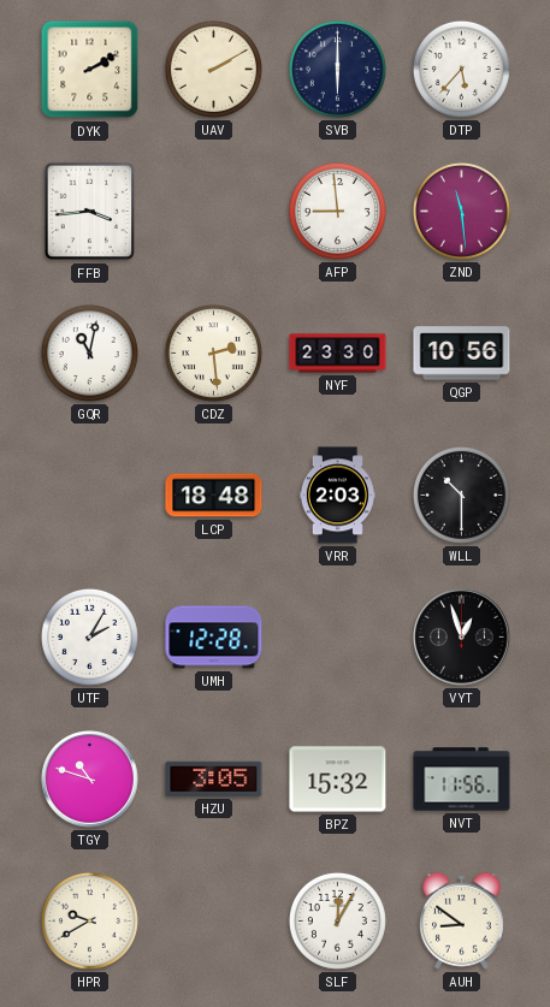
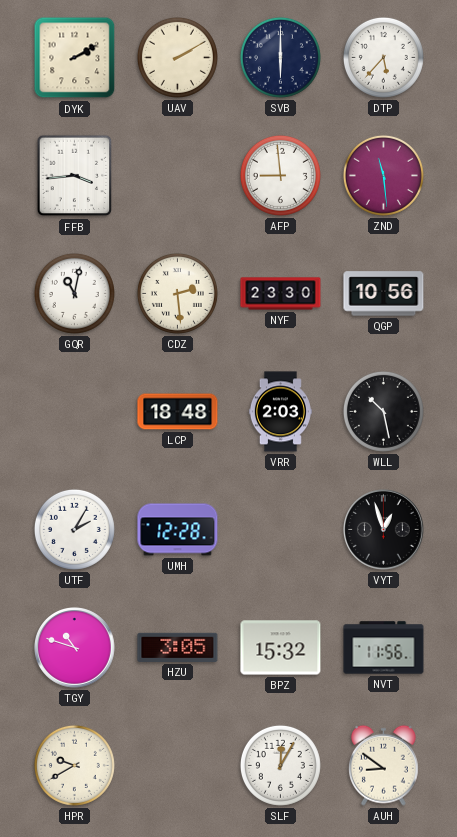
WLL: 10:30 -> 10:28
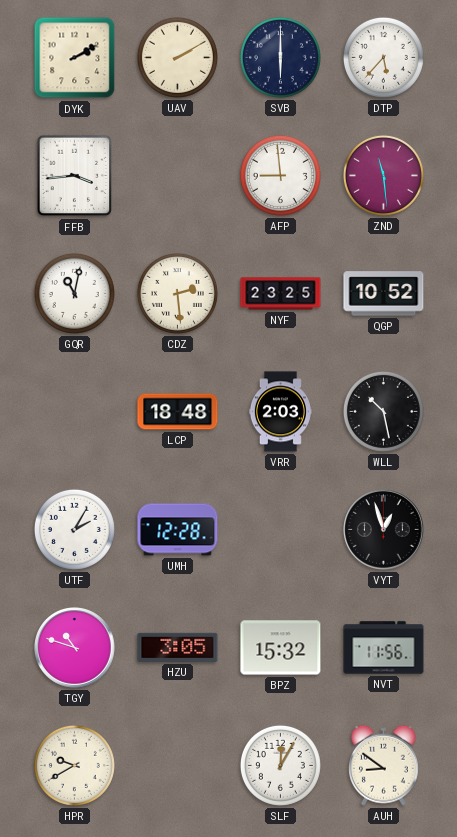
NYF: 23:30 -> 23:25
QGP: 10:56 -> 10:52
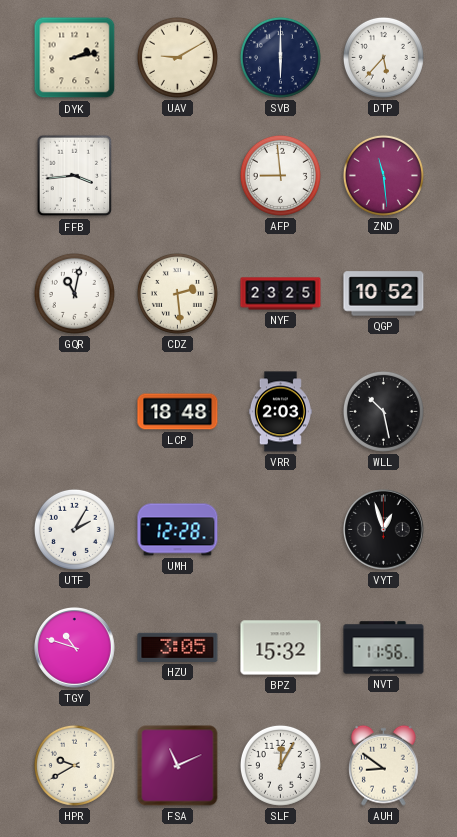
DYK: 2:10 -> 2:13
UAV: 2:10 -> 9:10
FSA: none -> 11:11
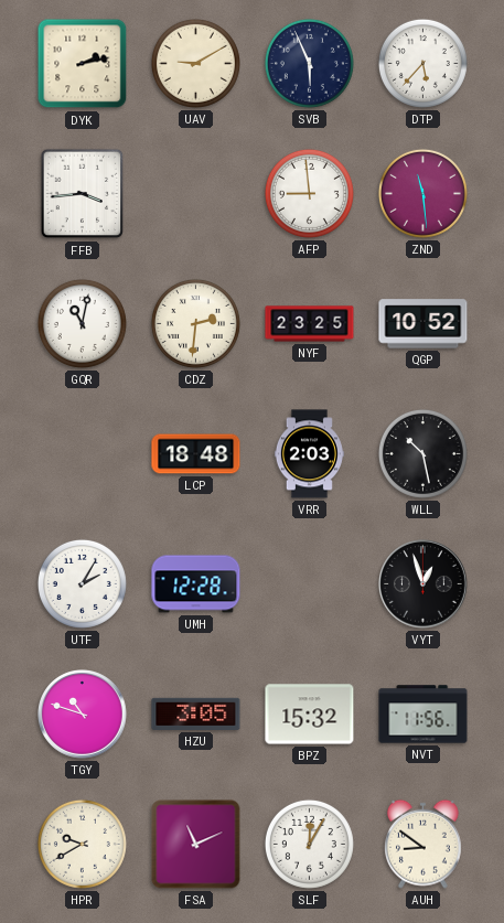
SVB: 6:00 -> 5:56
CDZ: 2:29 -> 2:31
